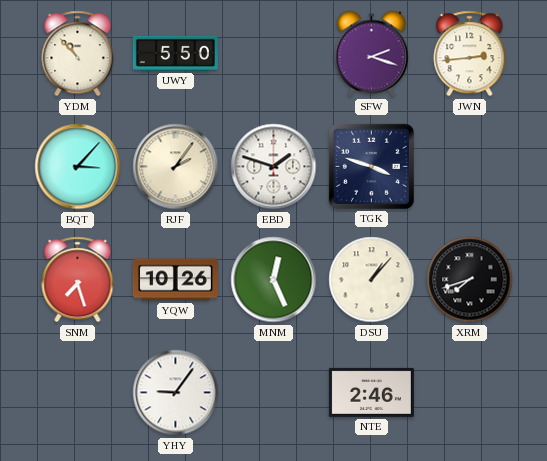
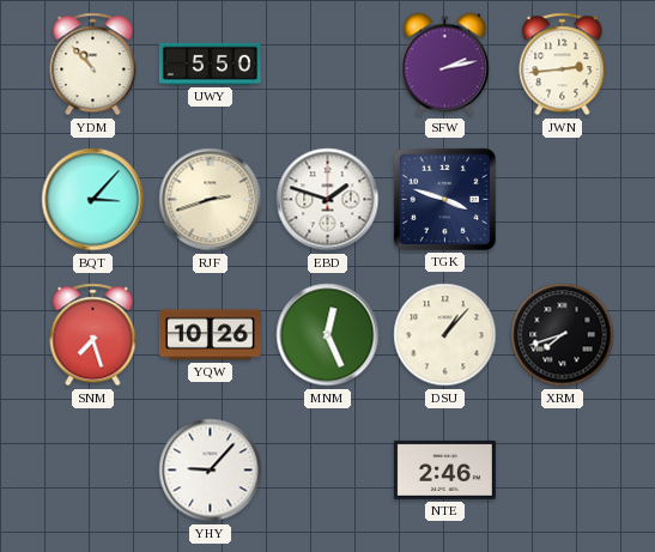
SFW: 2:18 -> 2:13
RJF: 2:06 -> 2:42
YHY: 9:06 -> 9:07
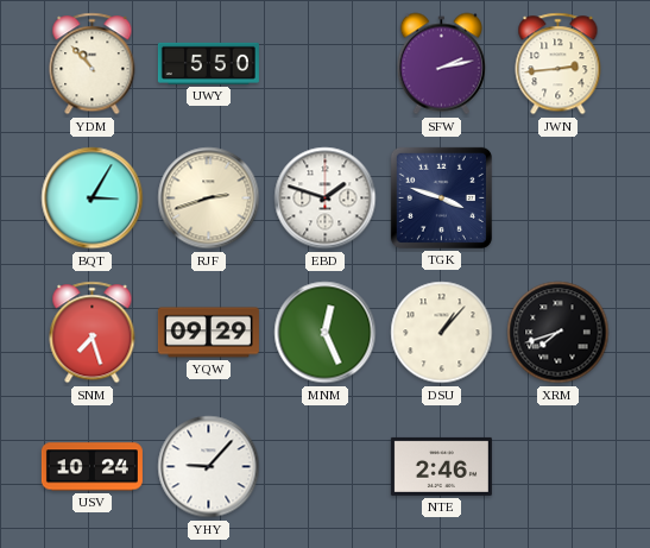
BQT: 3:07 -> 3:05
YQW: 10:26 -> 09:29
USV: none -> 10:24
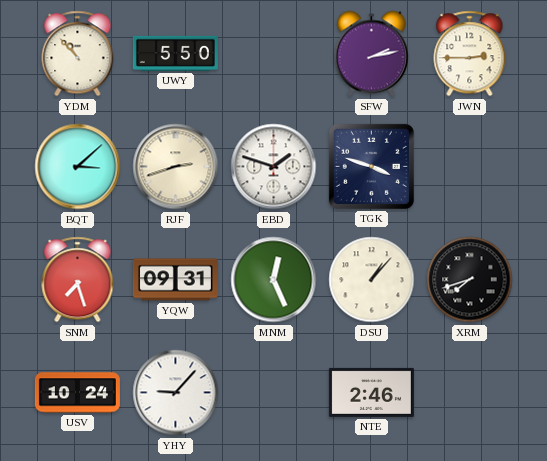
JWN: 2:44 -> 2:45
BQT: 3:05 -> 3:08
YQW: 09:29 -> 09:31
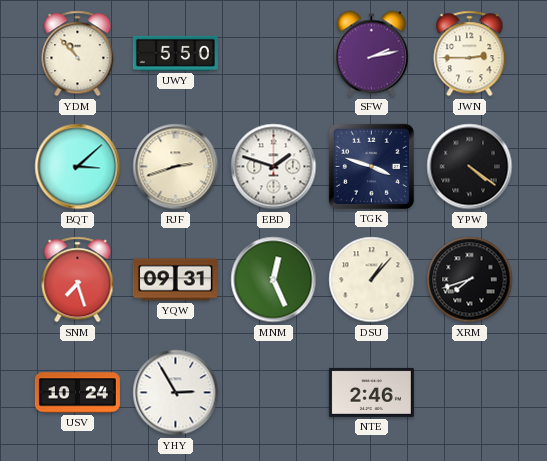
YPW: none -> 4:21
YHY: 9:07 -> 2:55
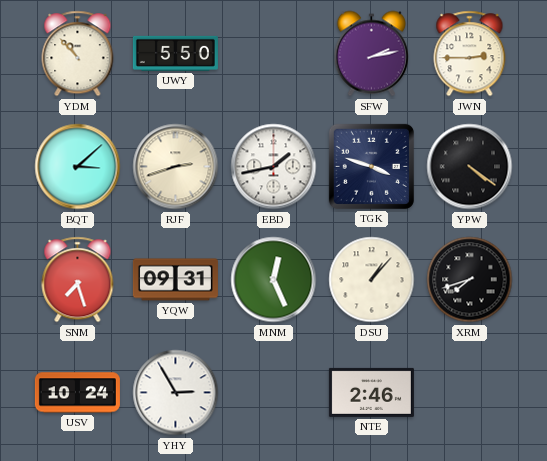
EBD: 1:48 -> 1:43
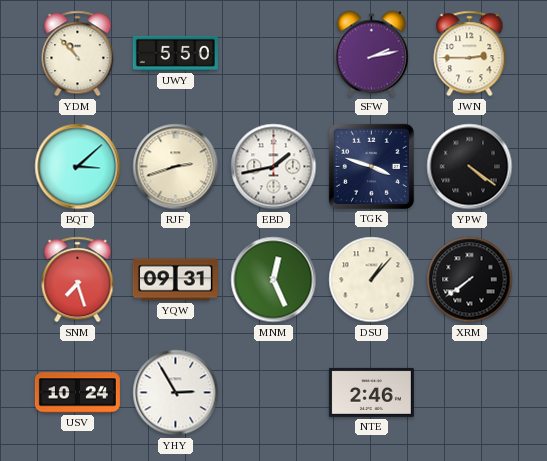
XRM: 7:42 -> 7:39
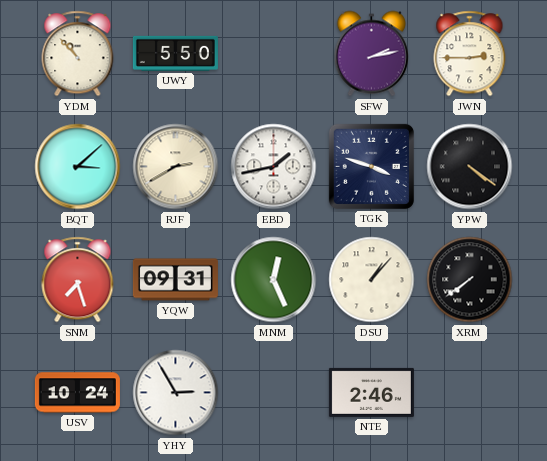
RJF: 2:42 -> 2:40
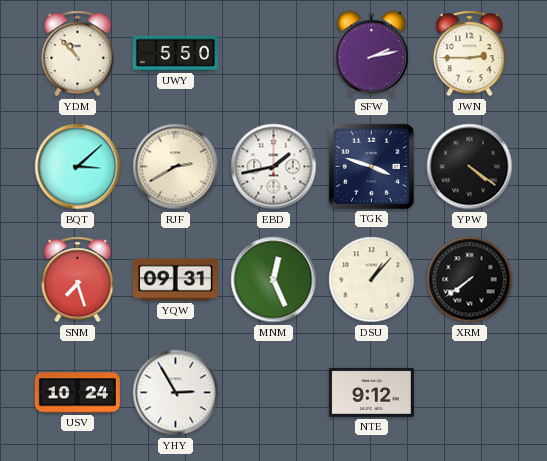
NTE: 2:46 -> 9:12
